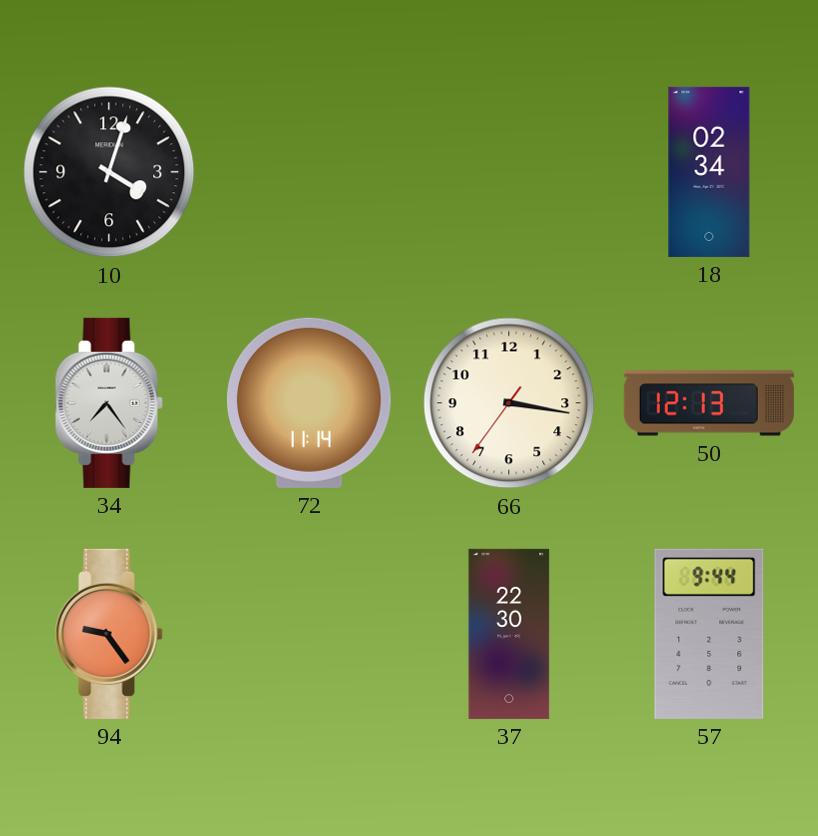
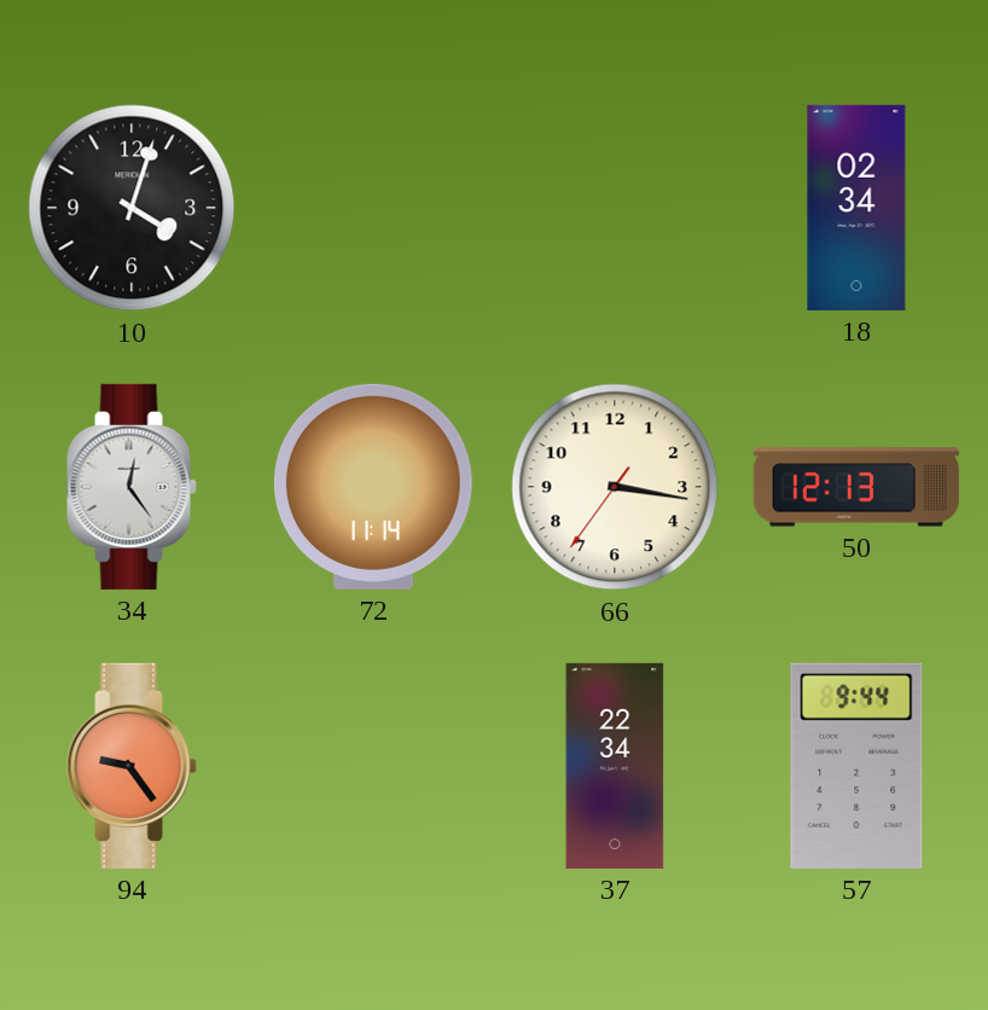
34: 7:24 -> 12:24
37: 22:30 -> 22:34
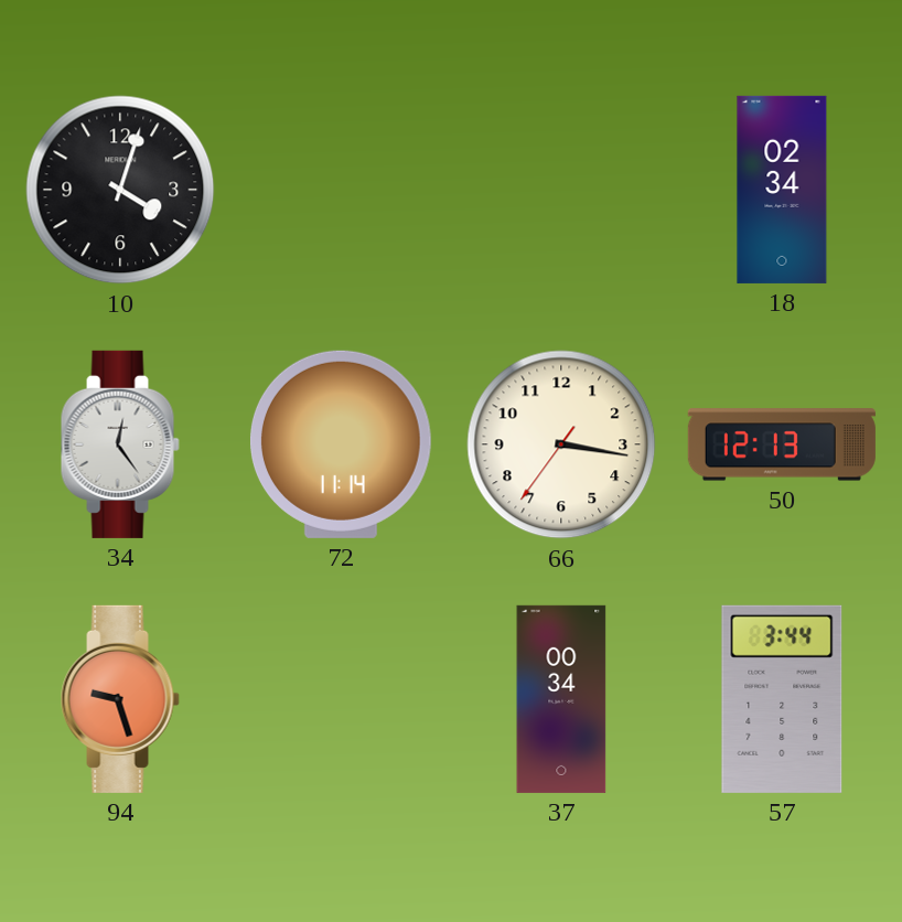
94: 9:24 -> 9:27
37: 22:34 -> 00:34
57: 9:44 -> 3:44
